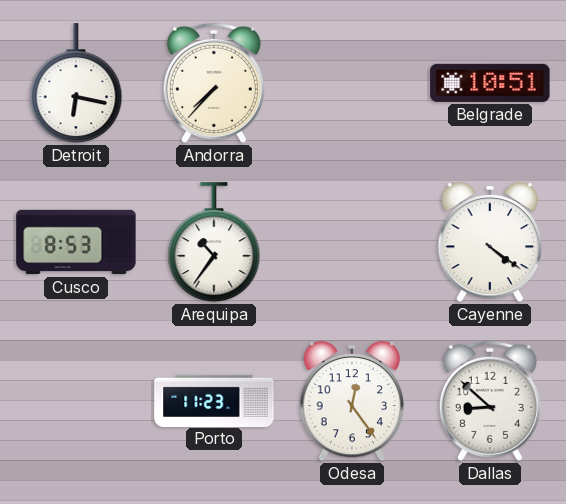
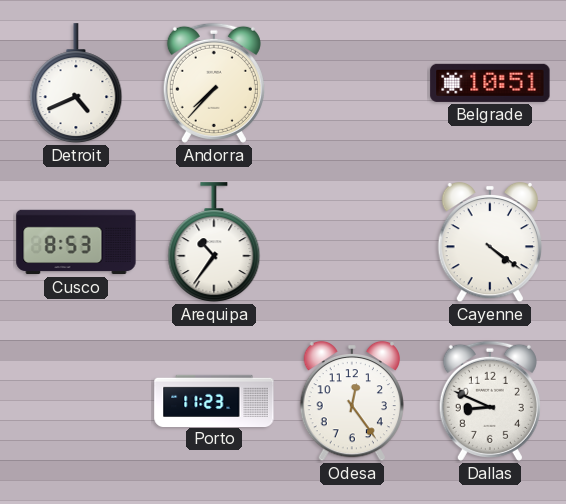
Detroit: 6:17 -> 4:41
Dallas: 8:52 -> 8:49
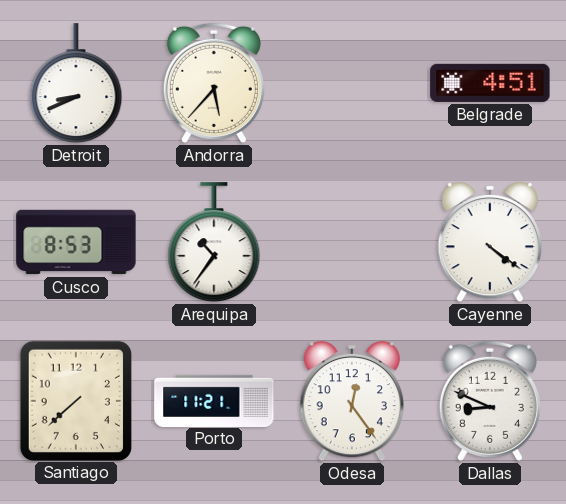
Detroit: 4:41 -> 8:41
Andorra: 7:37 -> 5:37
Belgrade: 10:51 -> 4:51
Santiago: none -> 7:38
Porto: 11:23 -> 11:21
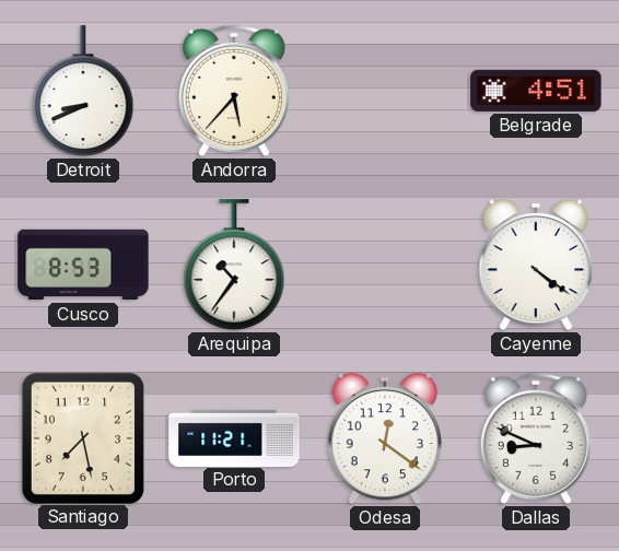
Santiago: 7:38 -> 7:28
Odesa: 12:24 -> 12:21
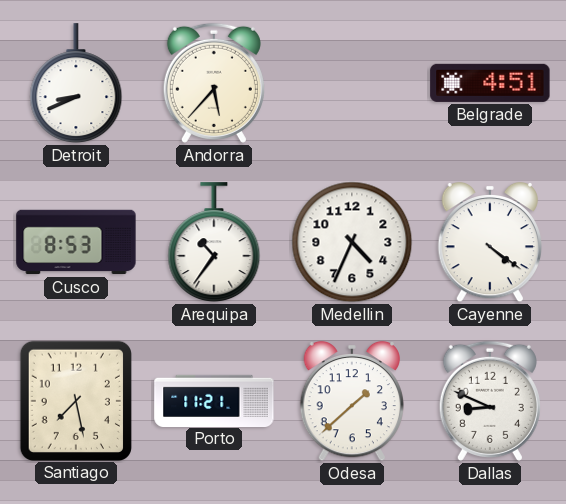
Medellin: none -> 4:34
Odesa: 12:21 -> 1:38
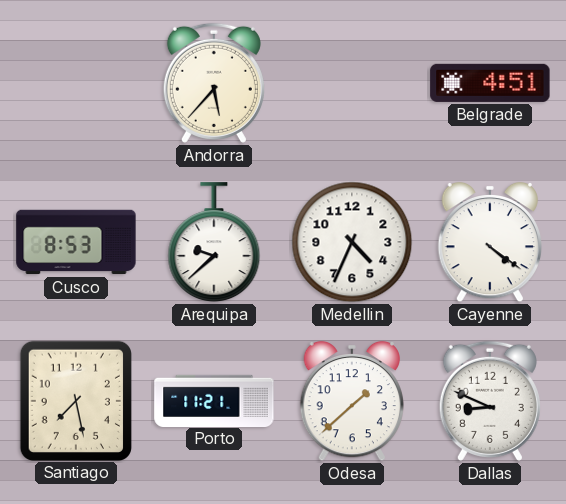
Detroit: 8:41 -> none
Arequipa: 10:36 -> 9:38
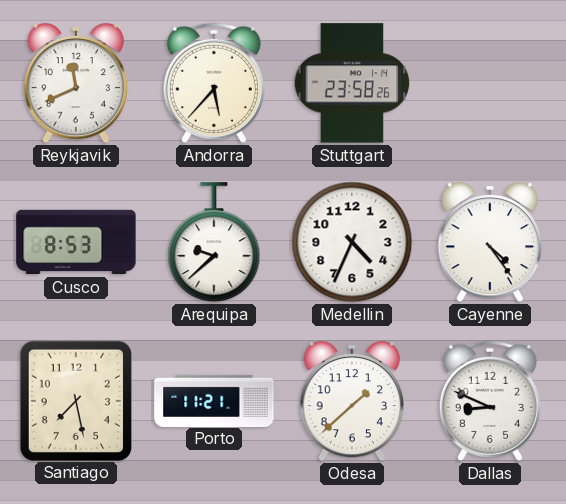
Reykjavik: none -> 11:41
Stuttgart: none -> 23:58
Belgrade: 4:51 -> none
Cayenne: 4:21 -> 4:24
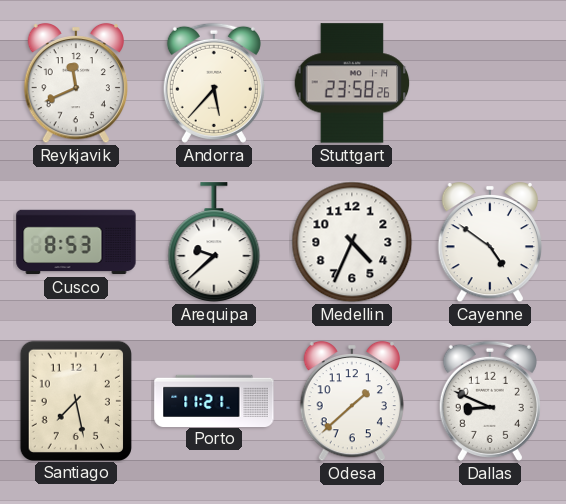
Cayenne: 4:24 -> 4:51
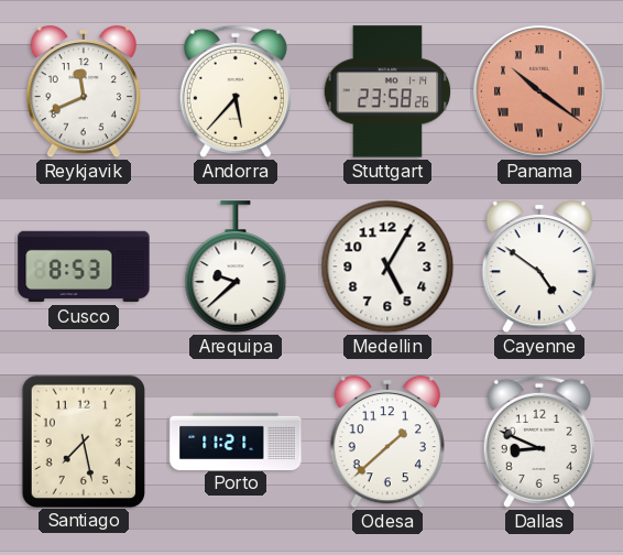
Panama: none -> 10:21
Medellin: 4:34 -> 5:05
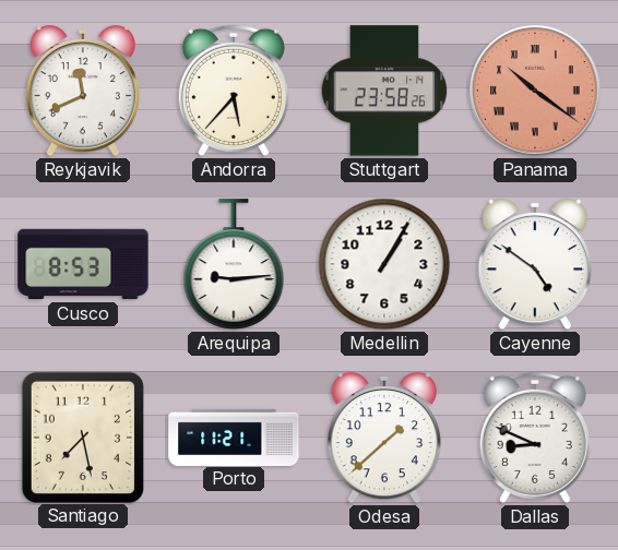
Arequipa: 9:38 -> 9:14
Medellin: 5:05 -> 1:05
